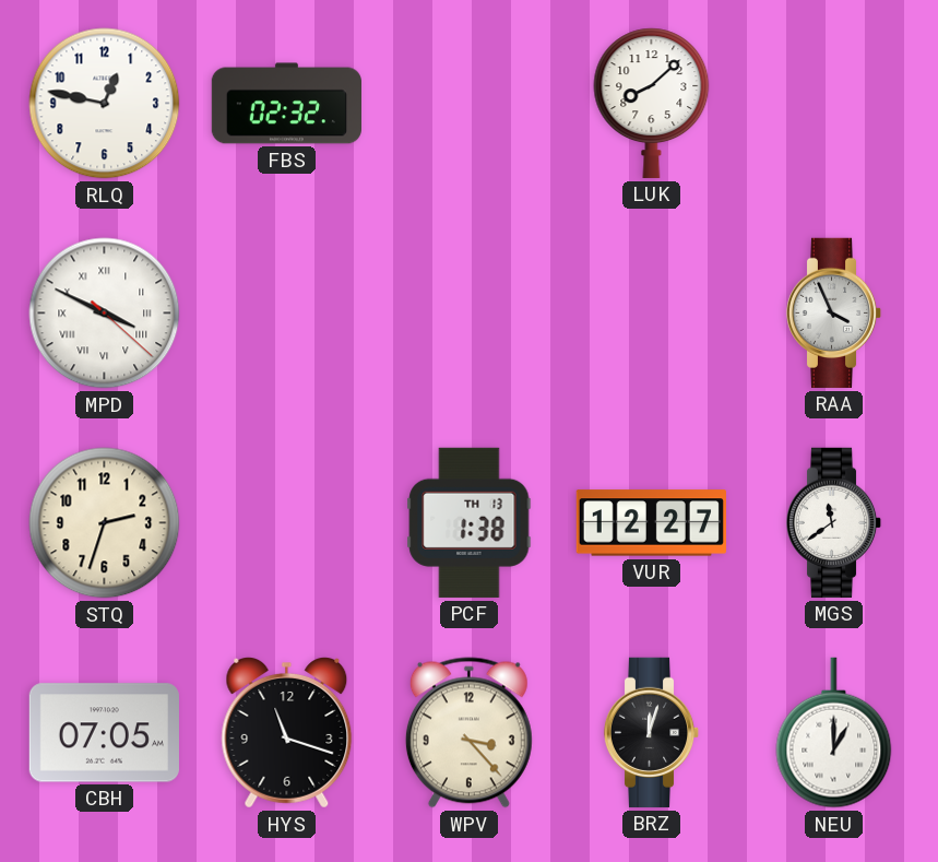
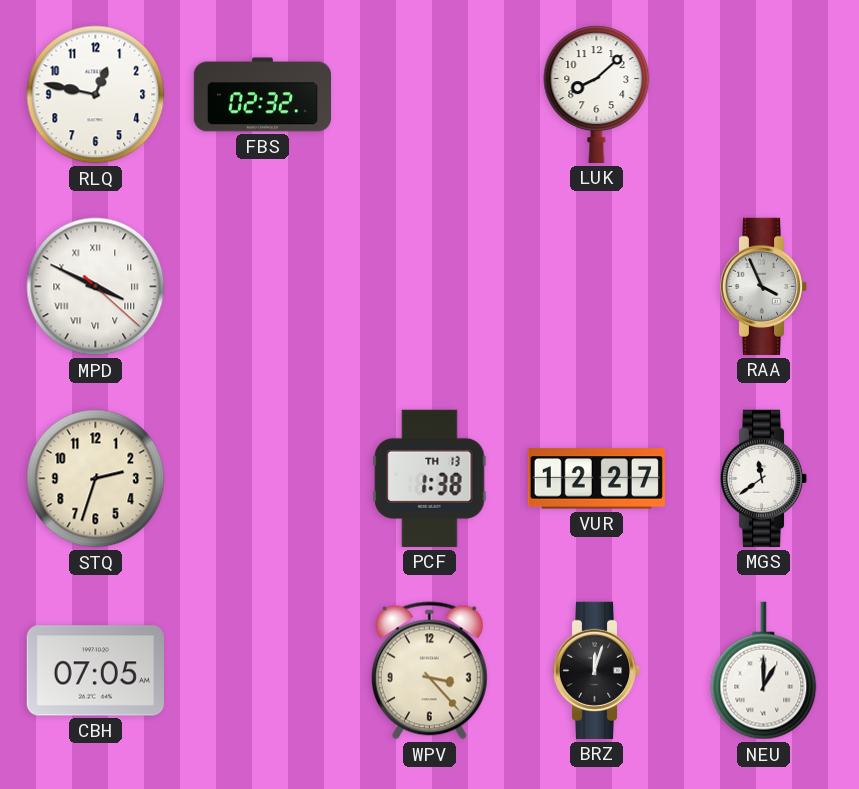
HYS: 11:18 -> none
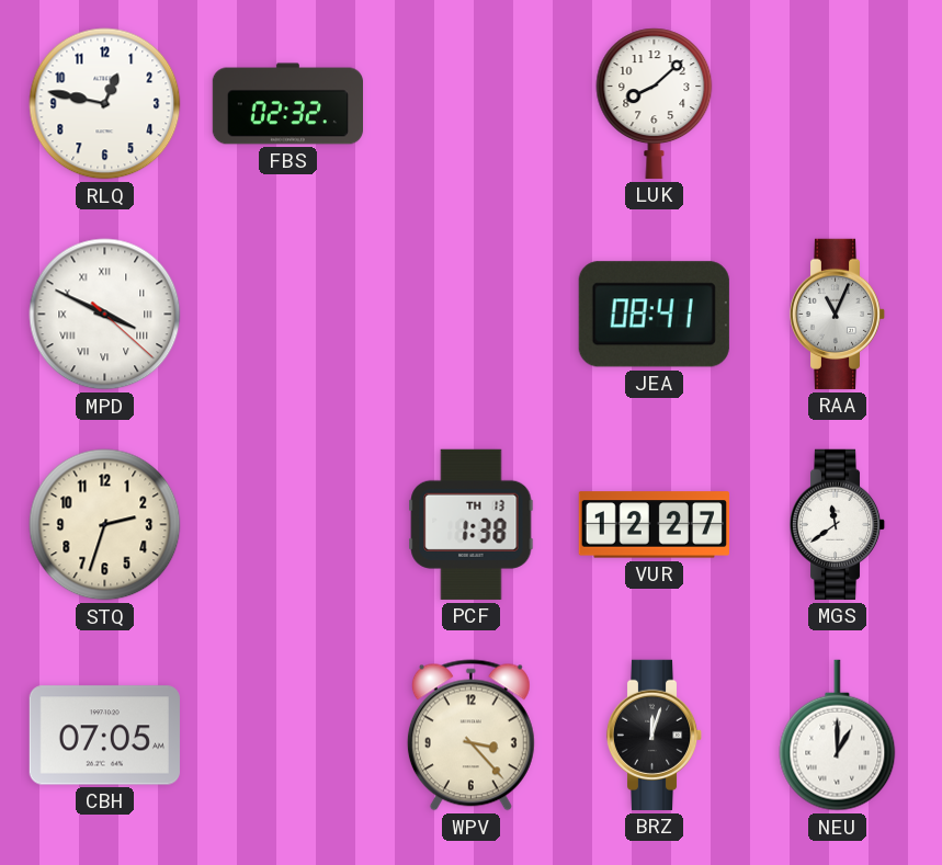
JEA: none -> 08:41
RAA: 3:56 -> 11:04
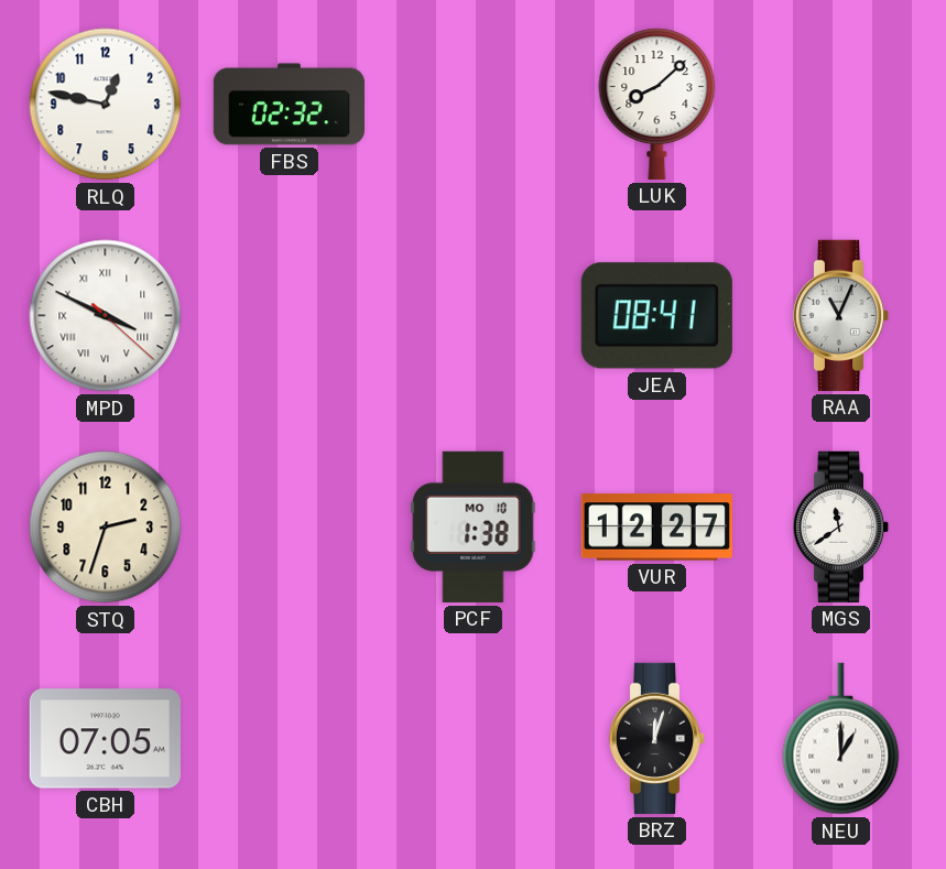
PCF date: TH 13 -> MO 10
WPV: 3:23 -> none
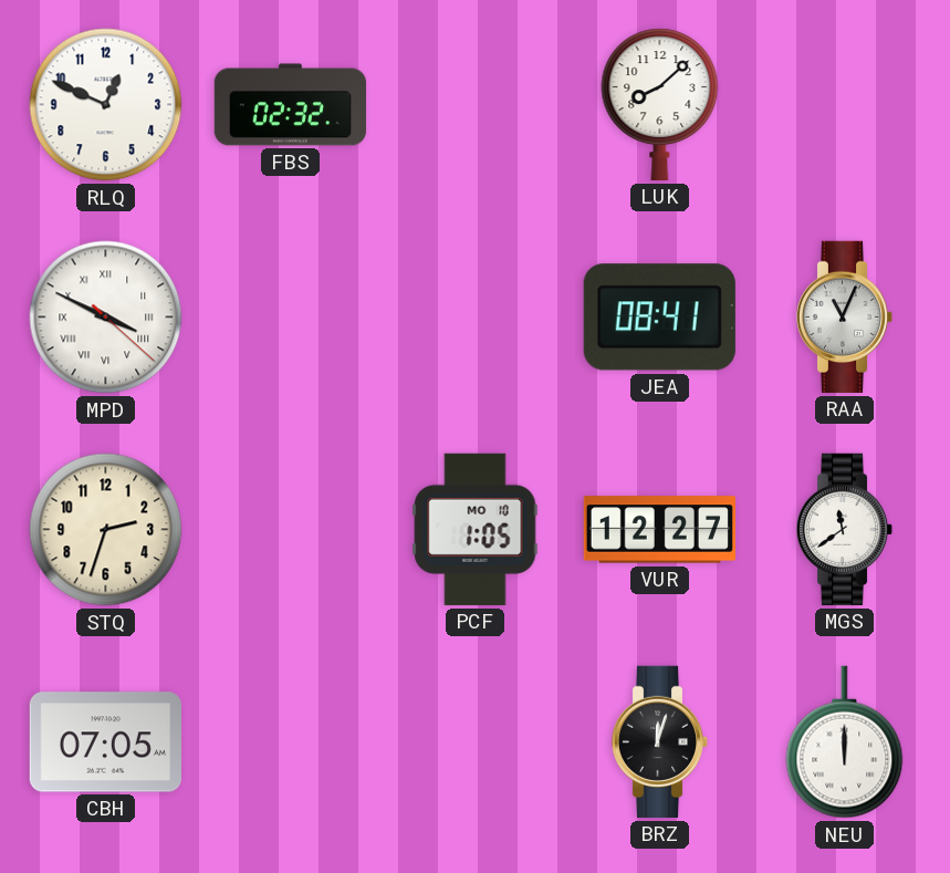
RLQ: 12:47 -> 12:49
PCF: 1:38 -> 1:05
NEU: 1:00 -> 12:00
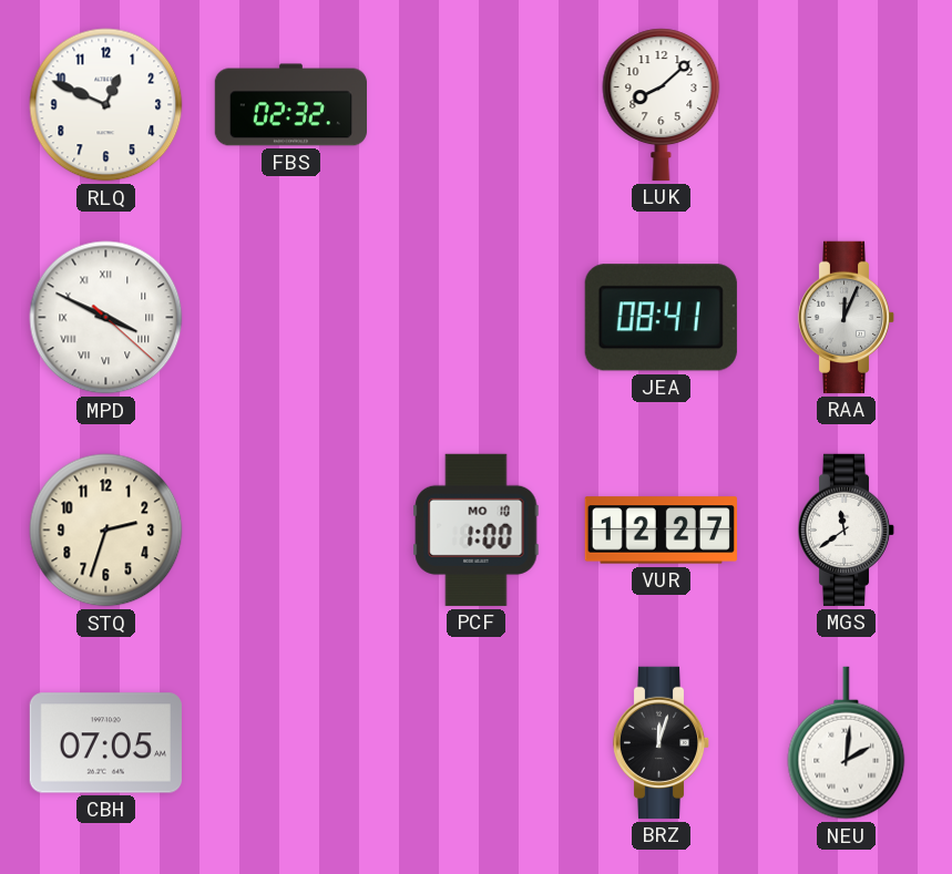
RAA: 11:04 -> 12:04
PCF: 1:05 -> 1:00
NEU: 12:00 -> 2:01
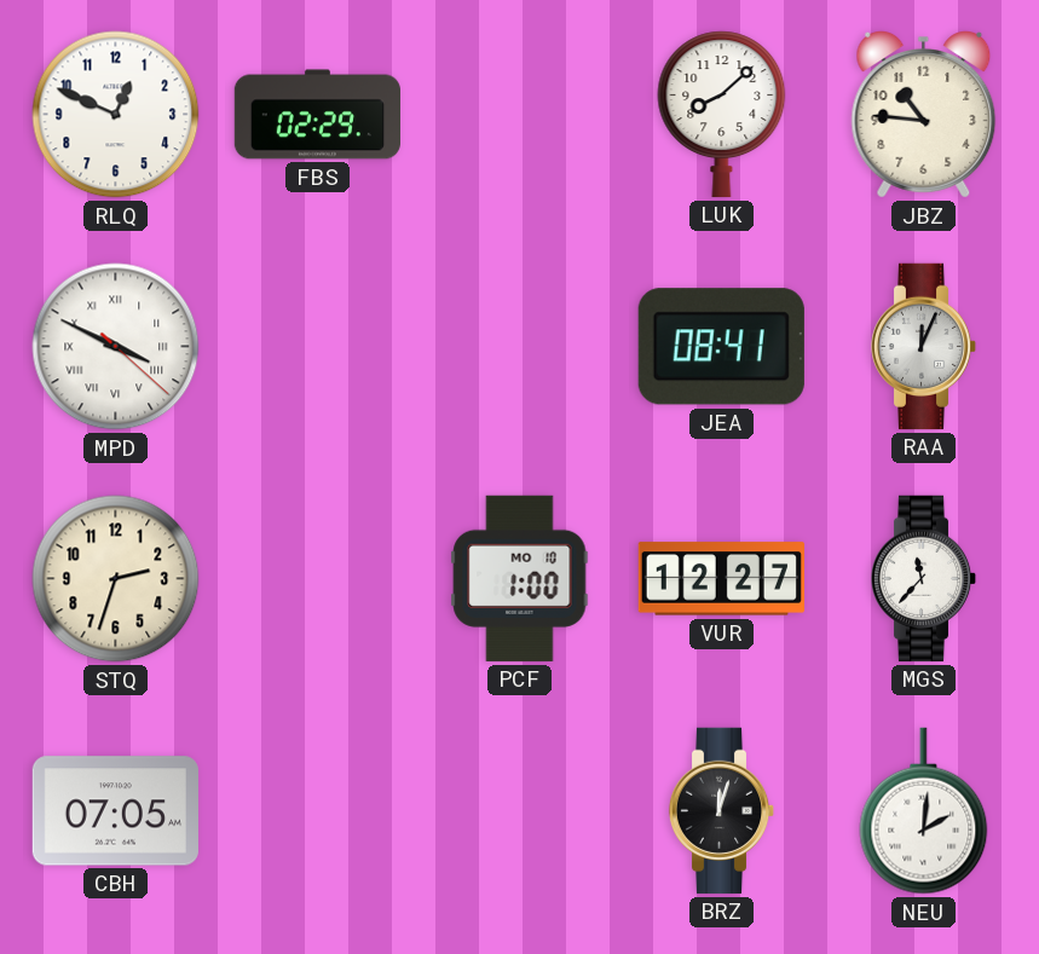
FBS: 02:32 -> 02:29
JBZ: none -> 10:46
MGS: 11:39 -> 11:37
